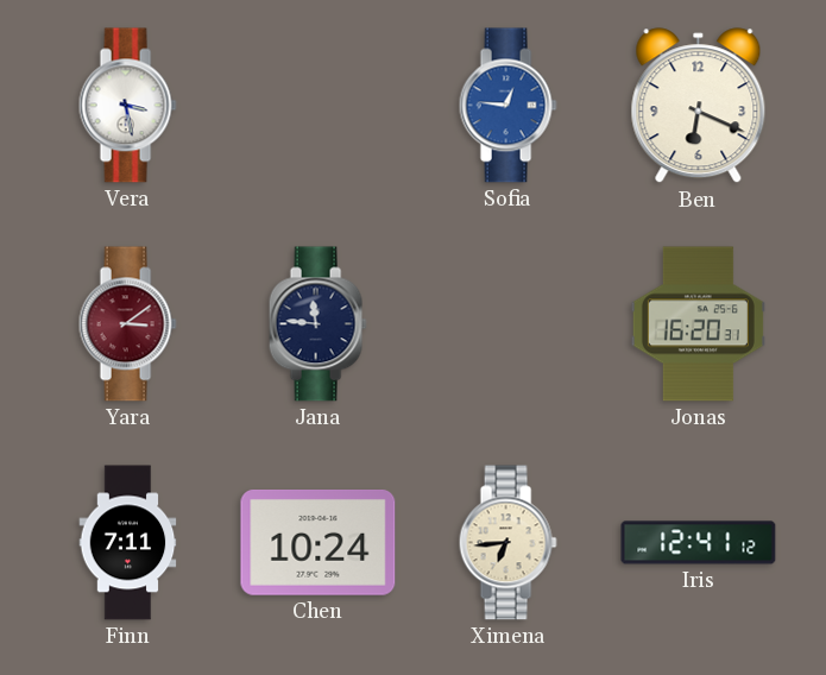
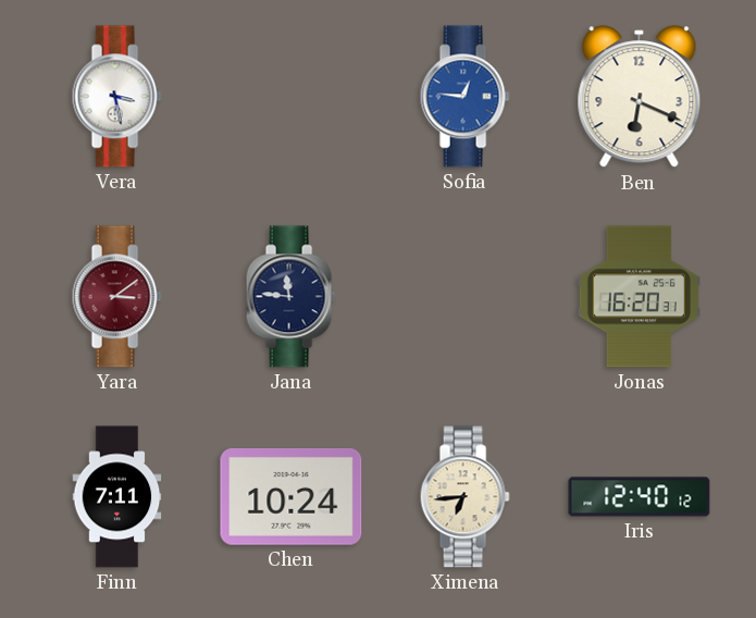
Iris: 12:41 -> 12:40
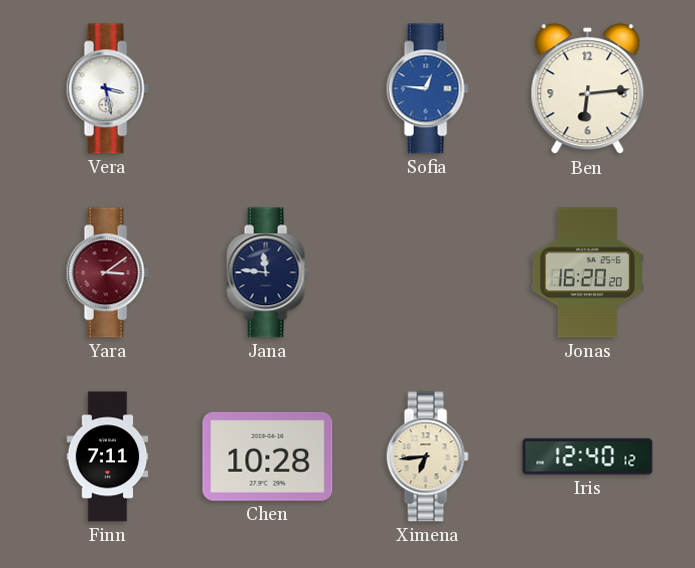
Ben: 6:19 -> 6:14
Jonas: 16:20:31 -> 16:20:20
Chen: 10:24 -> 10:28
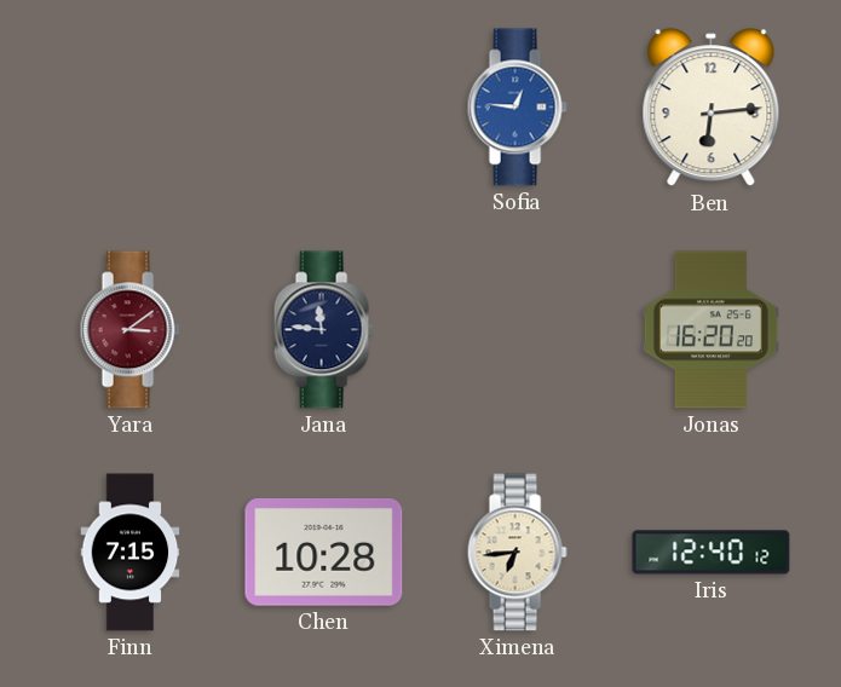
Vera: 3:28 -> none
Finn: 7:11 -> 7:15
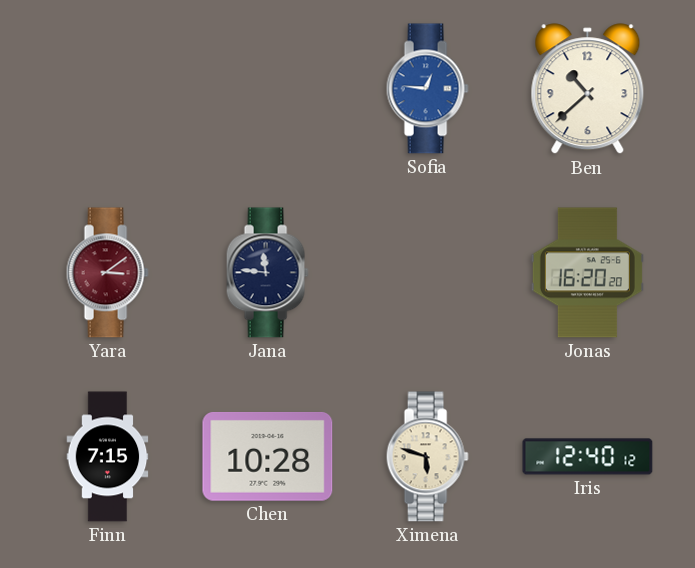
Ben: 6:14 -> 10:38
Ximena: 6:44 -> 5:48
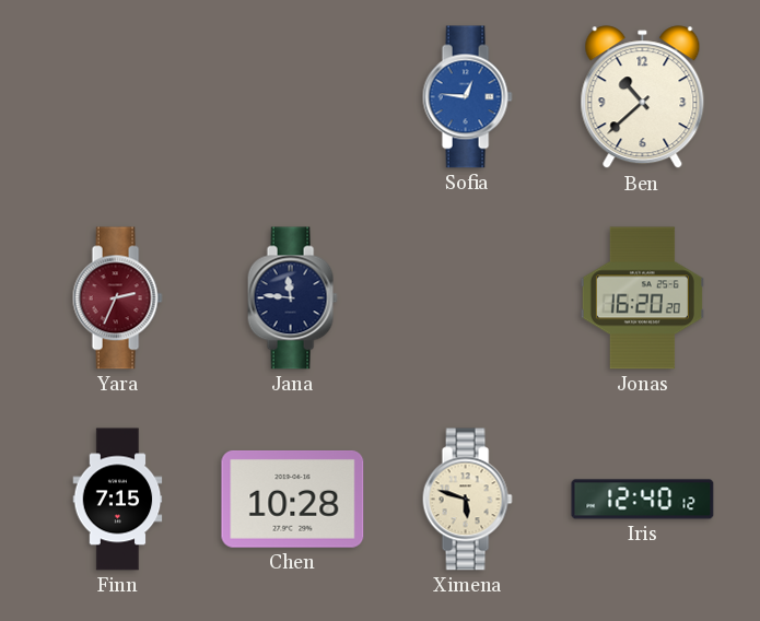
Yara: 3:09 -> 2:34
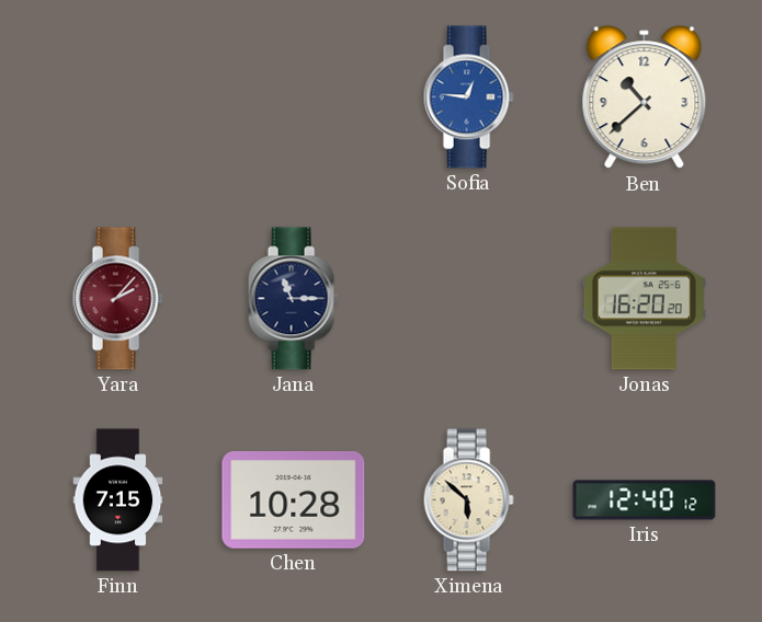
Yara: 2:34 -> 2:07
Jana: 11:46 -> 11:15
Ximena: 5:48 -> 5:52
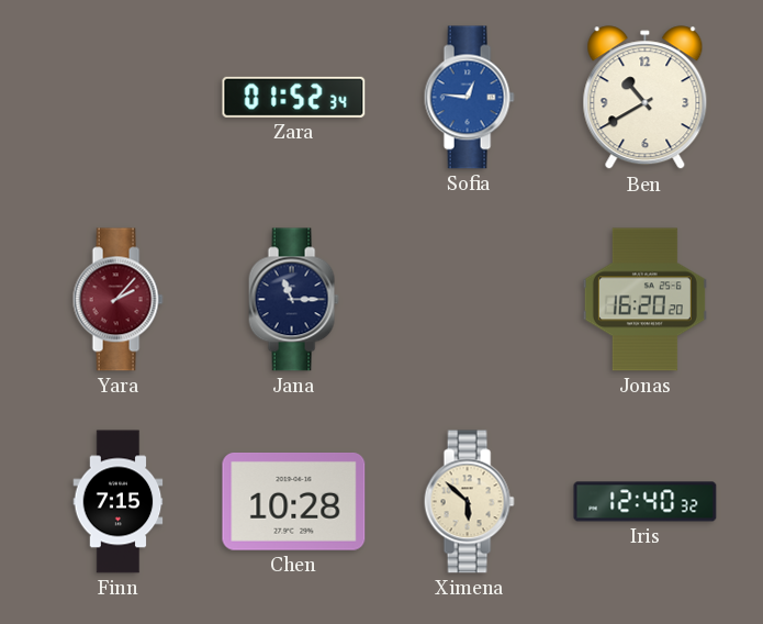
Zara: none -> 01:52
Ben: 10:38 -> 10:40
Iris: 12:40:12 -> 12:40:32
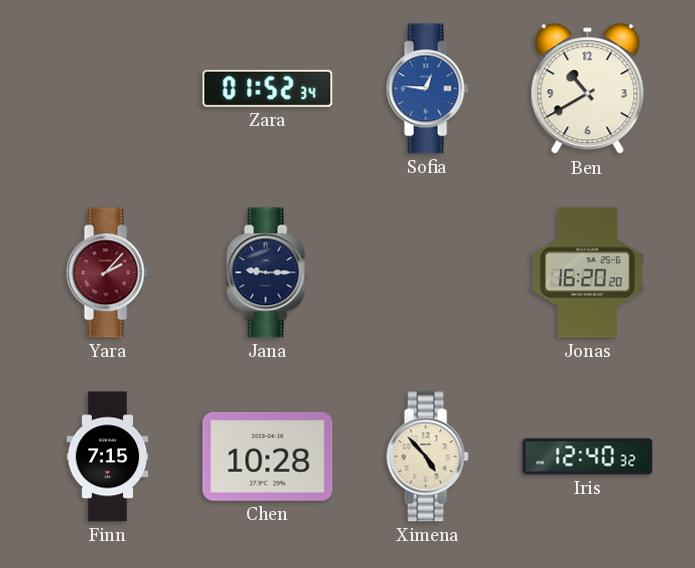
Jana: 11:15 -> 9:15
Ximena: 5:52 -> 4:53
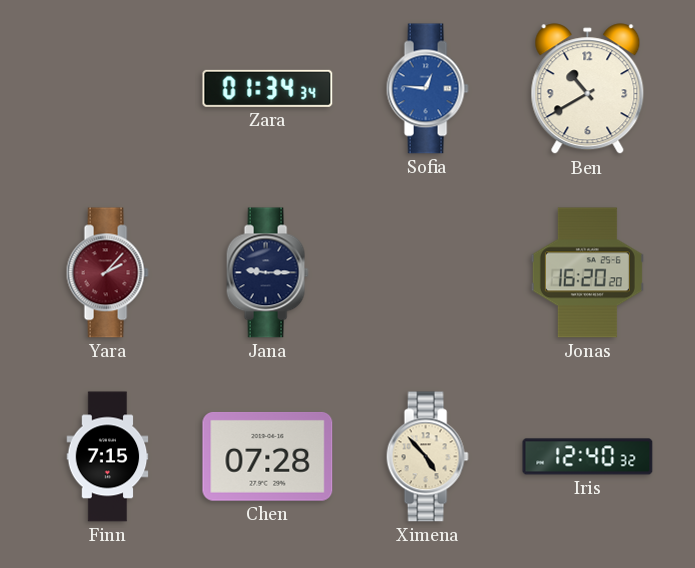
Zara: 01:52 -> 01:34
Chen: 10:28 -> 07:28
